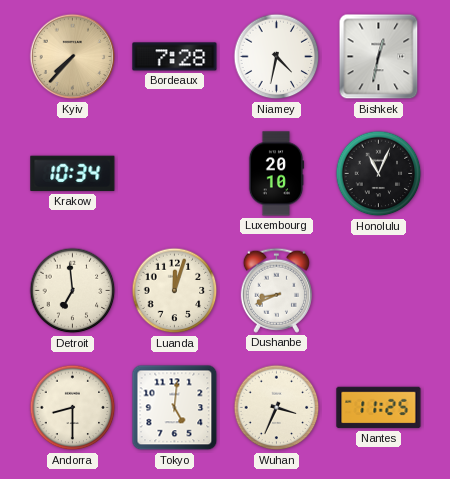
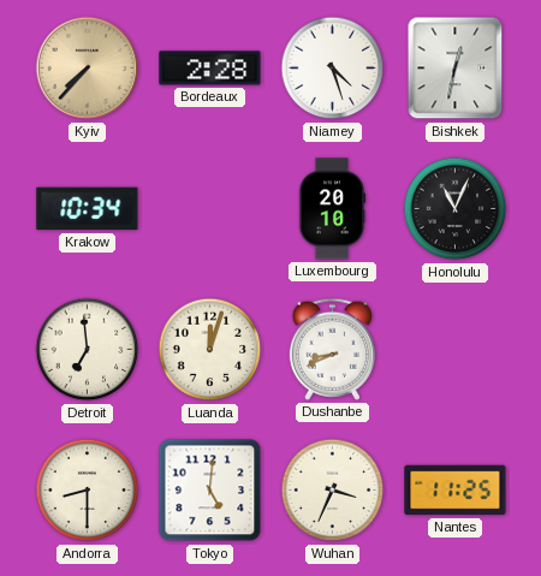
Bordeaux: 7:28 -> 2:28
Niamey: 4:32 -> 4:27
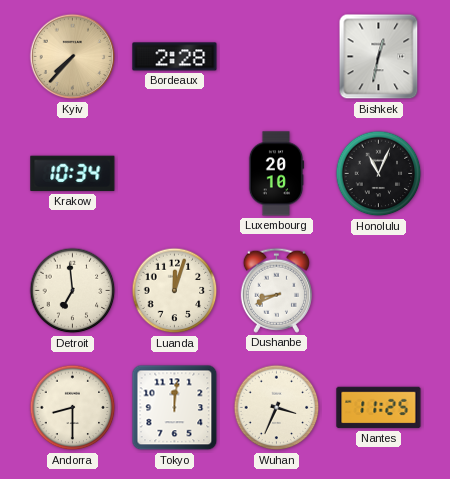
Niamey: 4:27 -> none
Tokyo: 5:01 -> 12:01
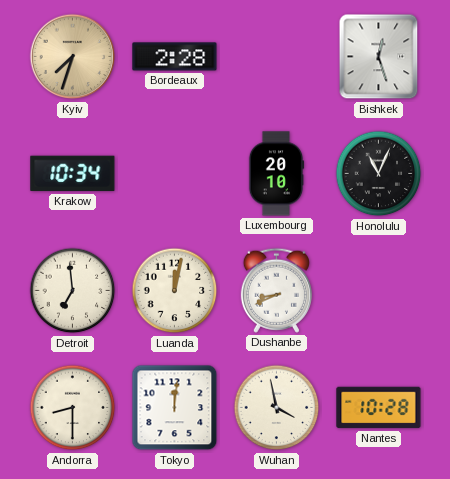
Kyiv: 7:37 -> 7:33
Bishkek: 12:32 -> 12:27
Luanda: 12:03 -> 12:02
Wuhan: 3:34 -> 3:58
Nantes: 11:25 -> 10:28
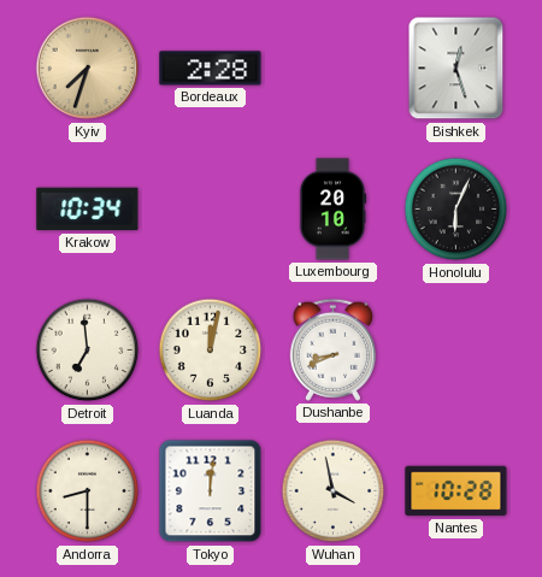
Honolulu: 11:04 -> 6:04
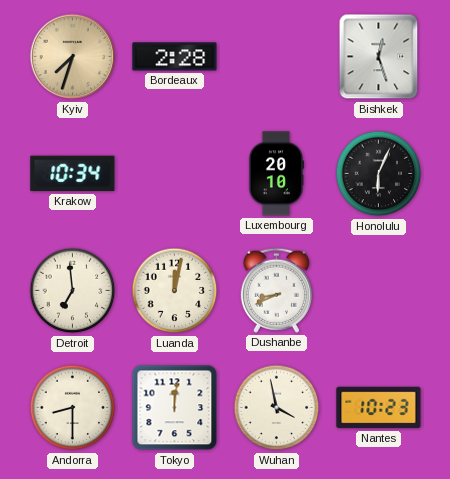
Nantes: 10:28 -> 10:23
